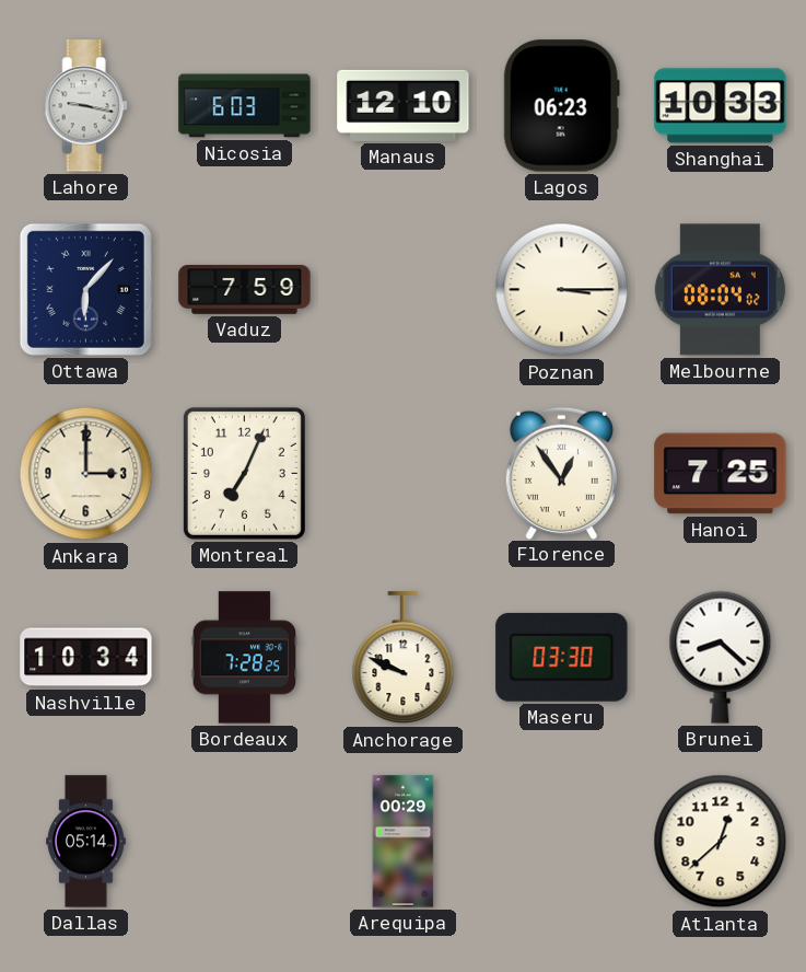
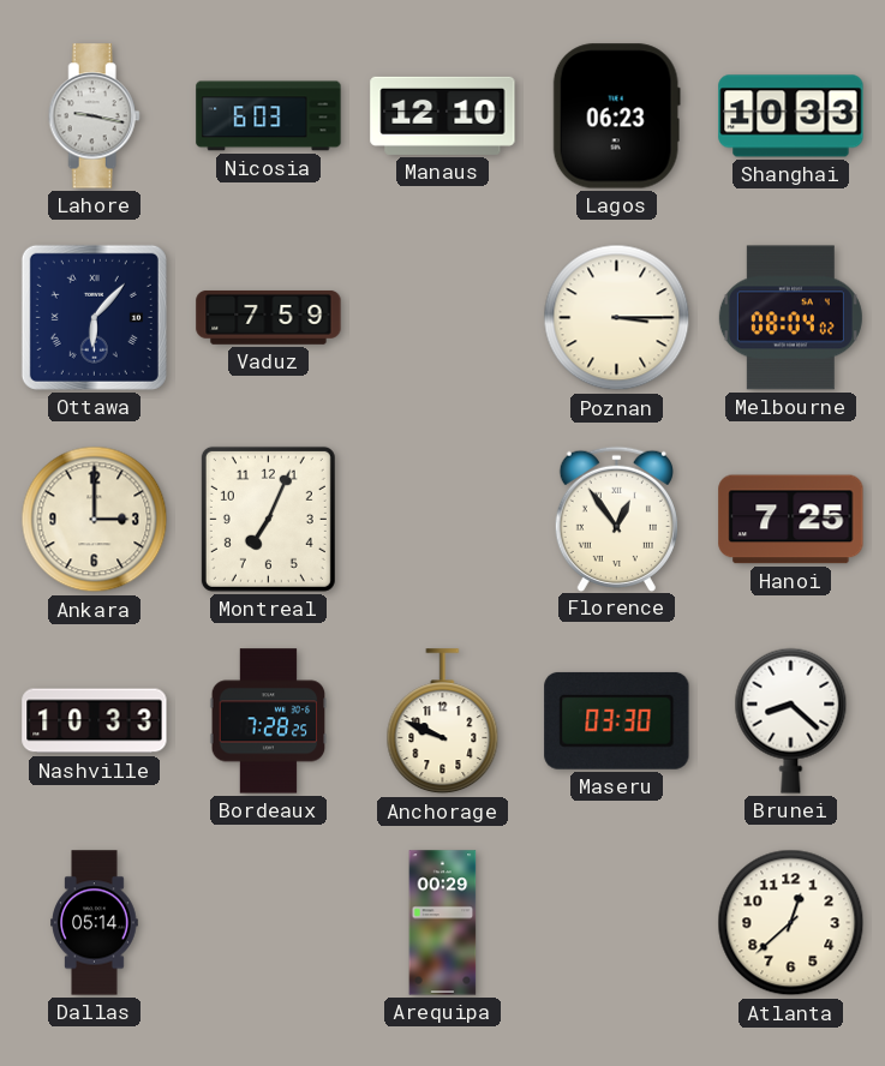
Nashville: 10:34 -> 10:33
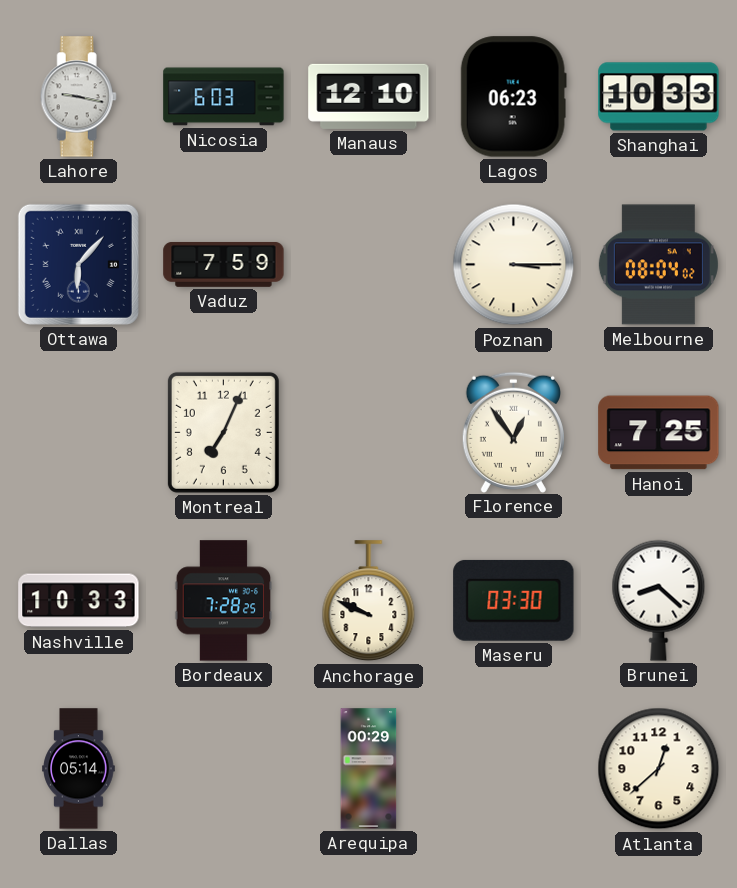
Ankara: 3:00 -> none
